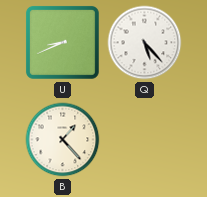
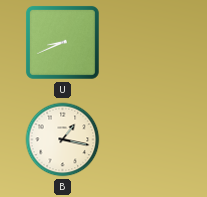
Q: 5:23 -> none
B: 1:23 -> 1:17
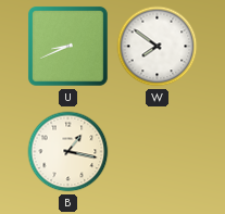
W: none -> 7:51
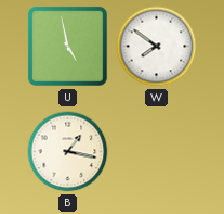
U: 8:41 -> 4:58
